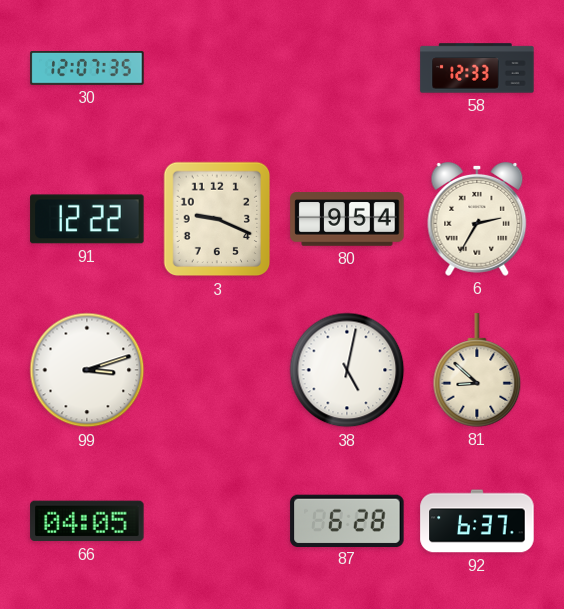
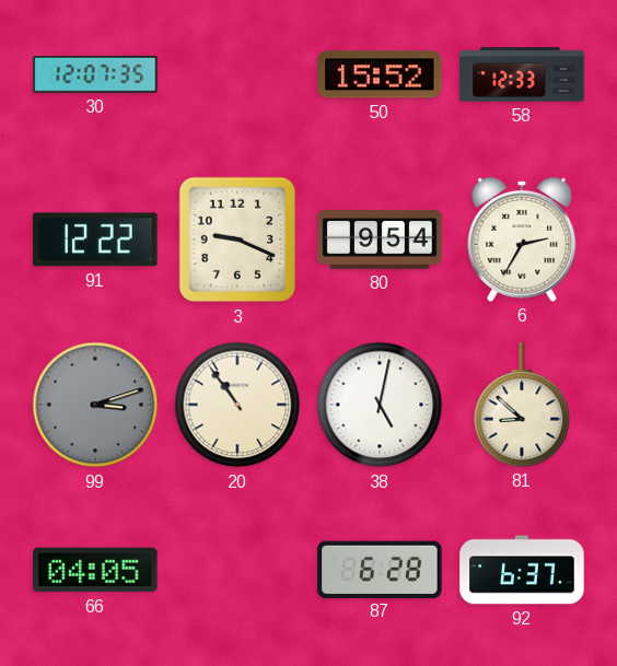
50: none -> 15:52
99 dial: white -> grey
20: none -> 10:54
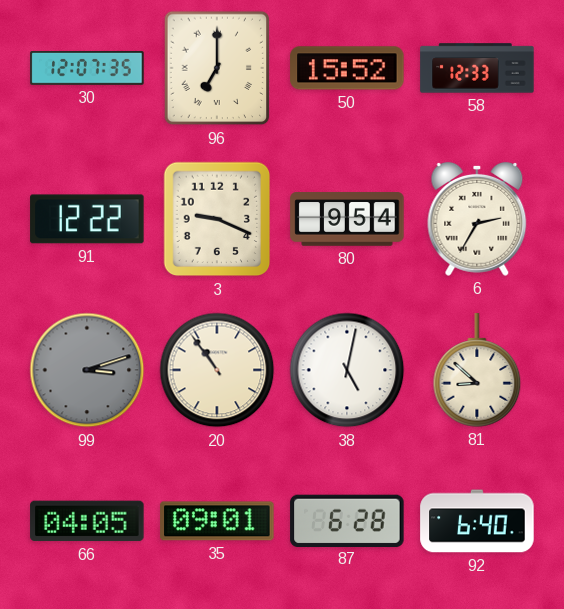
96: none -> 7:00
35: none -> 09:01
92: 6:37 -> 6:40
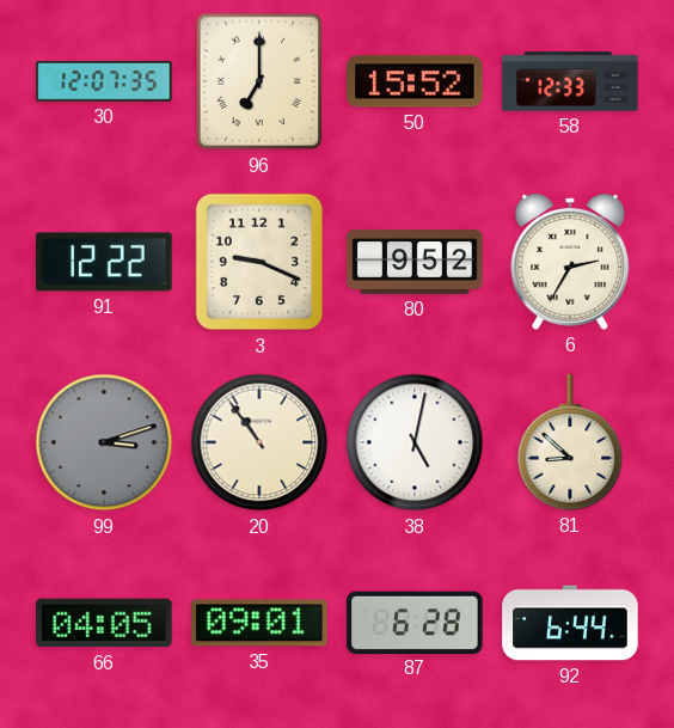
80: 9:54 -> 9:52
92: 6:40 -> 6:44
